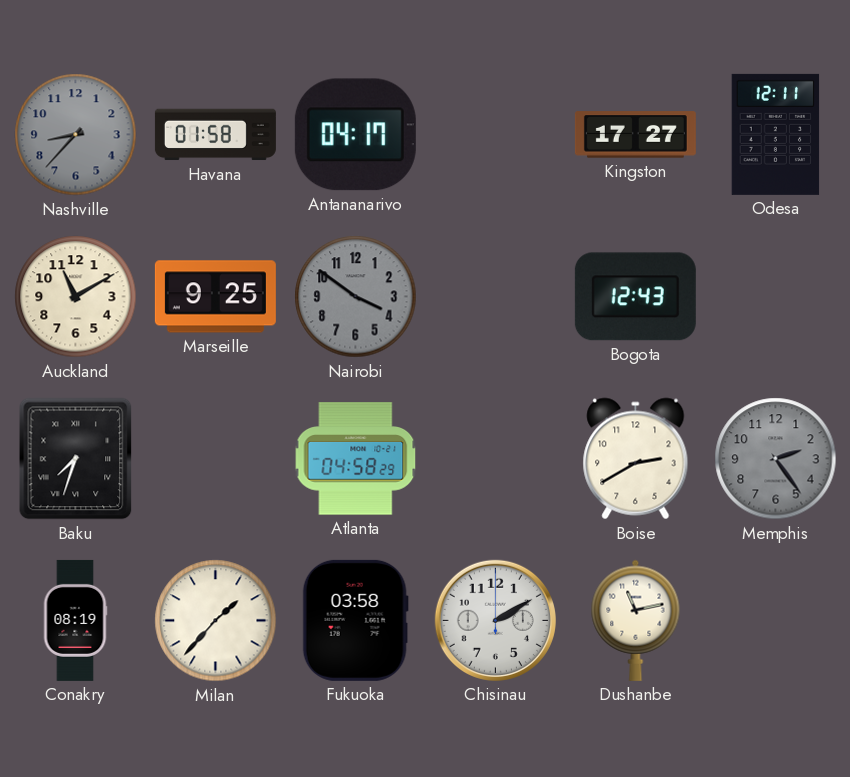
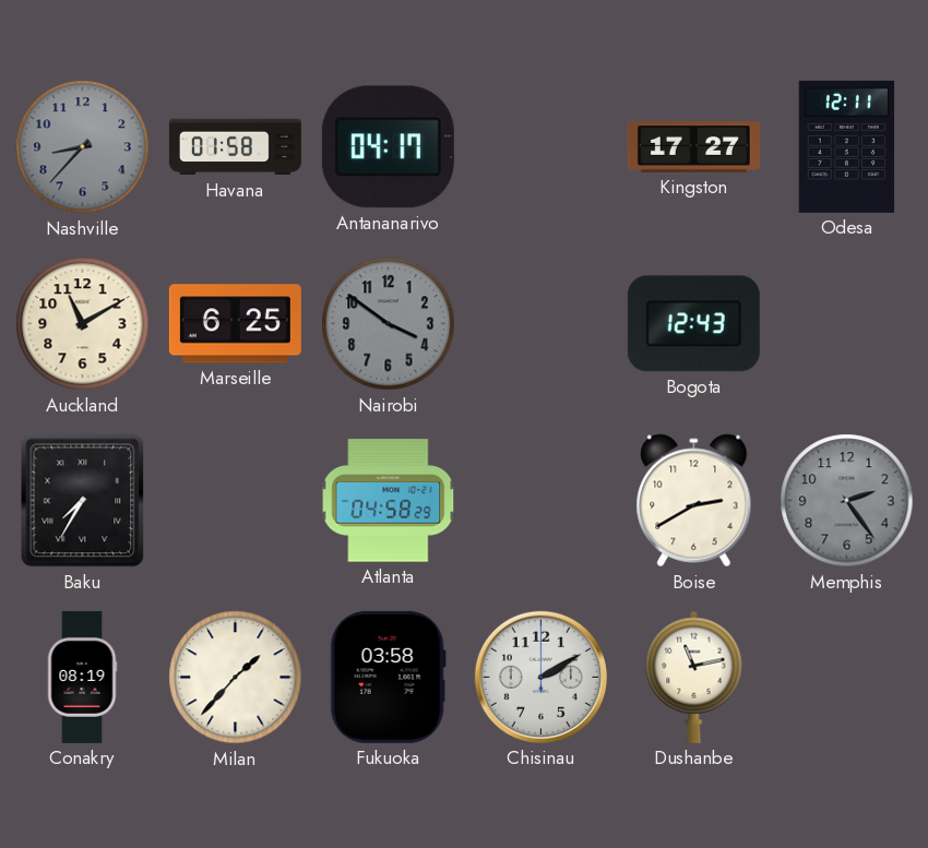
Marseille: 9:25 -> 6:25
Baku: 7:33 -> 7:35
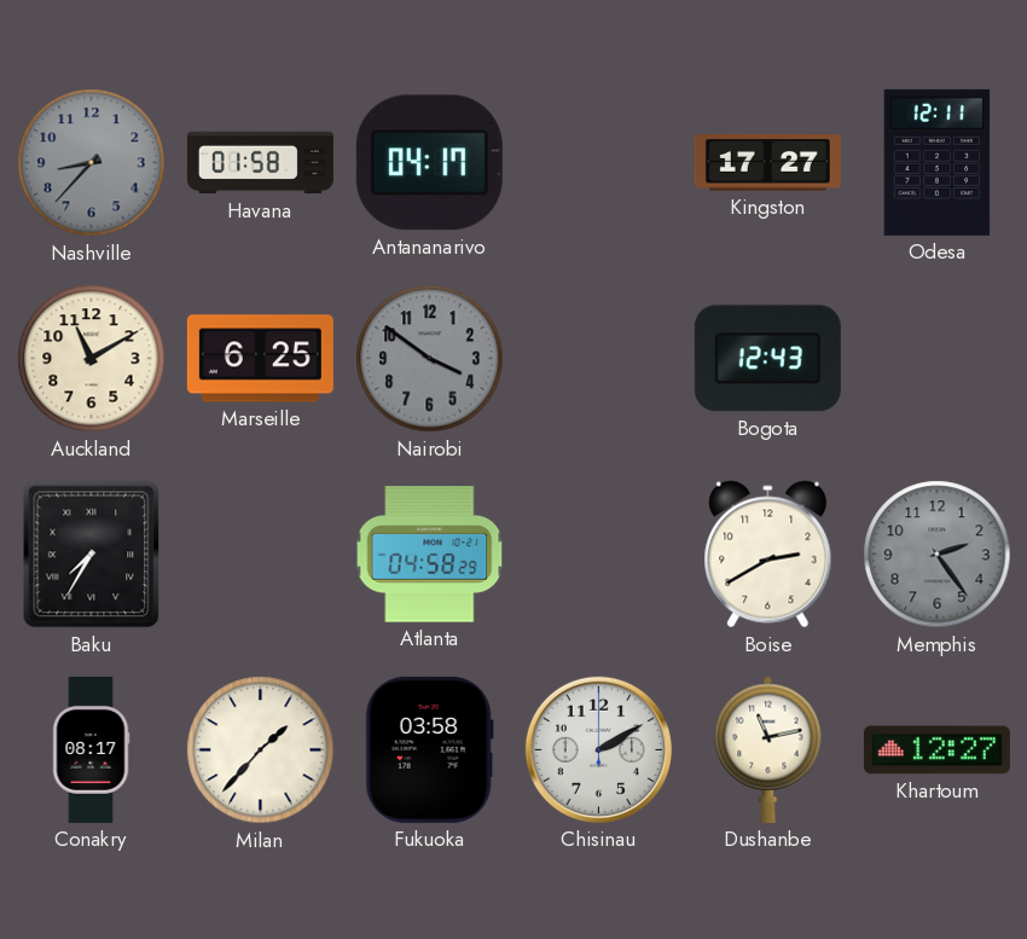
Conakry: 08:19 -> 08:17
Khartoum: none -> 12:27
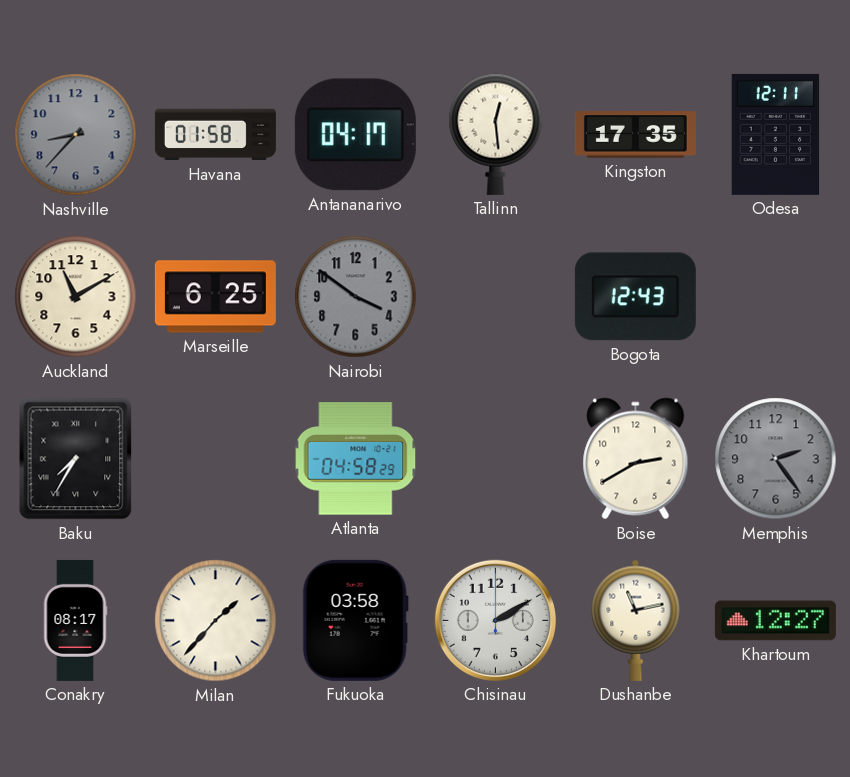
Tallinn: none -> 12:29
Kingston: 17:27 -> 17:35
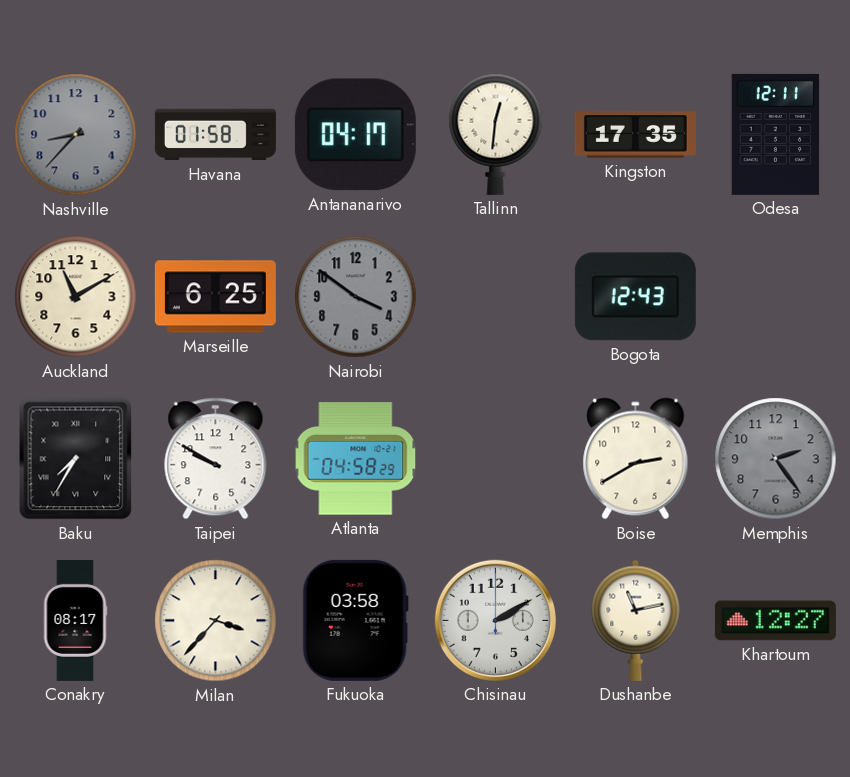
Tallinn: 12:29 -> 12:31
Taipei: none -> 9:50
Milan: 1:37 -> 3:37
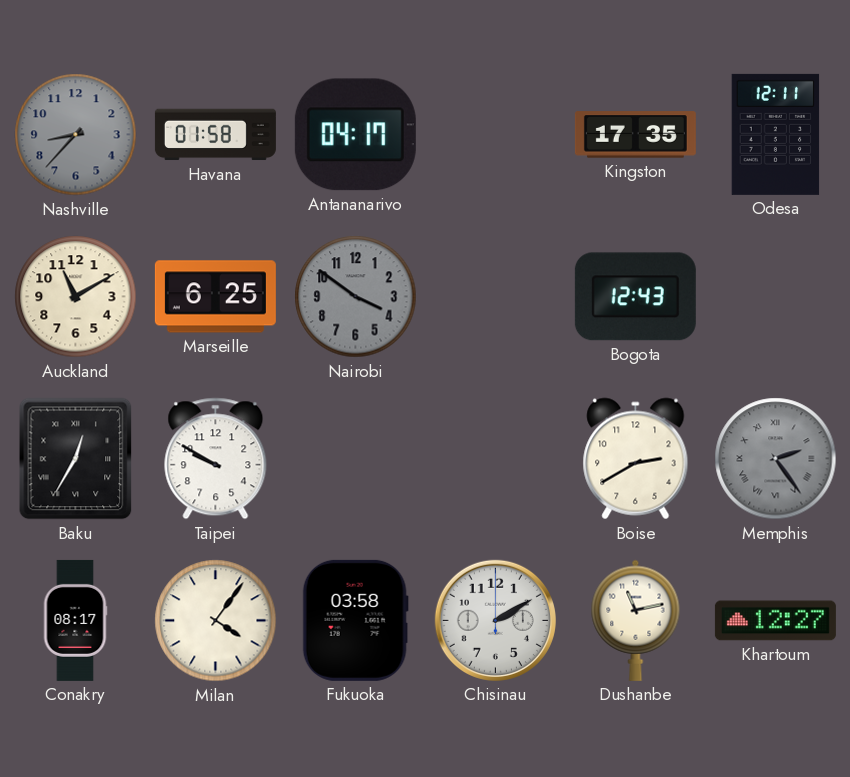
Tallinn: 12:31 -> none
Baku: 7:35 -> 12:35
Atlanta: 04:58 -> none
Memphis numerals: Arabic -> Roman
Milan: 3:37 -> 4:06
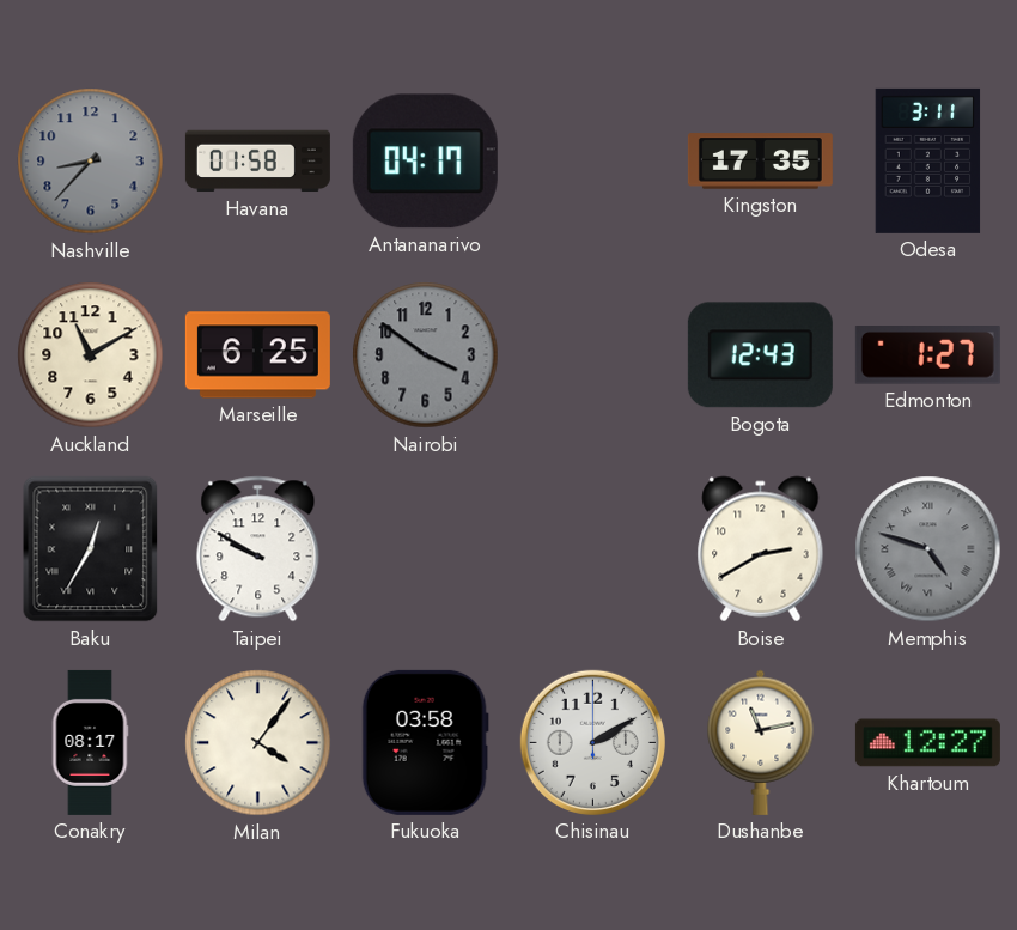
Odesa: 12:11 -> 3:11
Edmonton: none -> 1:27
Memphis: 2:24 -> 4:48
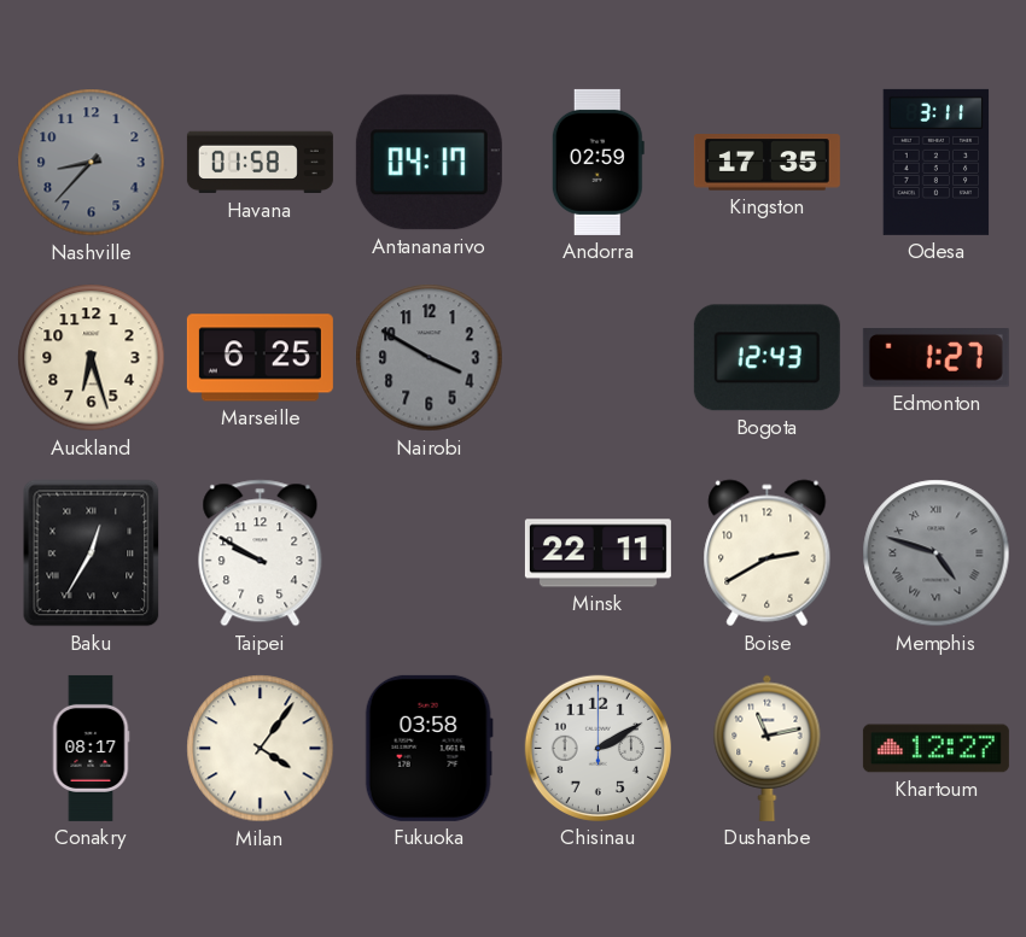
Andorra: none -> 02:59
Auckland: 11:10 -> 6:27
Nairobi: 3:51 -> 3:50
Minsk: none -> 22:11
